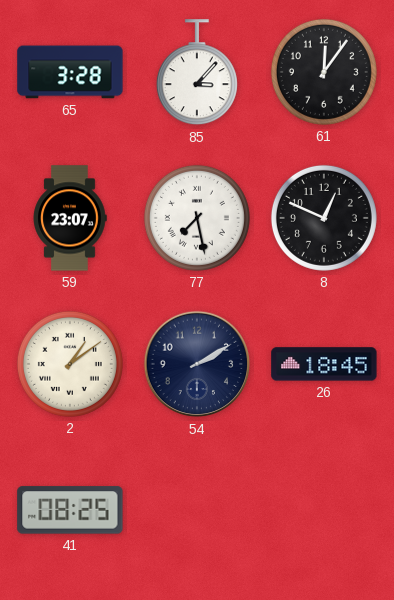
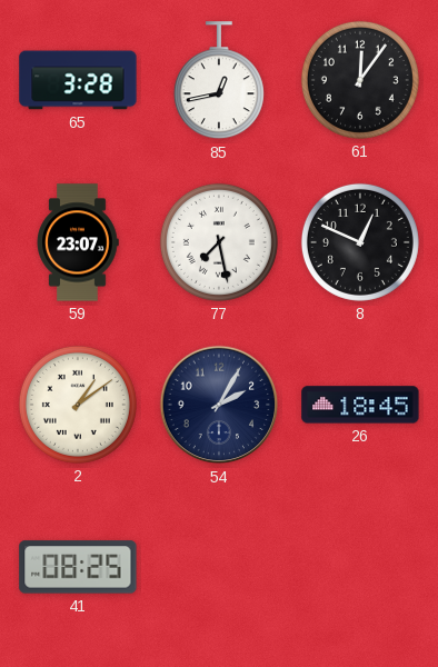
85: 3:07 -> 12:43
54: 2:10 -> 2:05
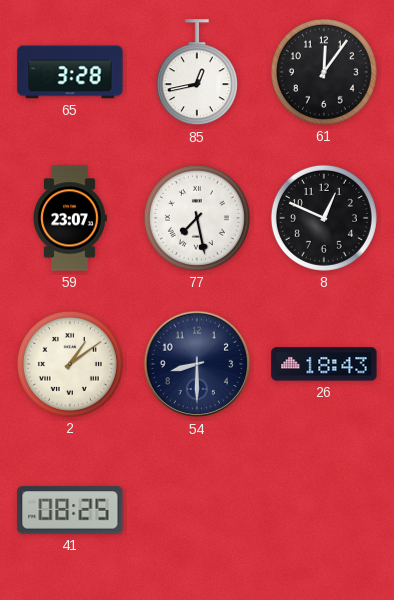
54: 2:05 -> 8:30
26: 18:45 -> 18:43
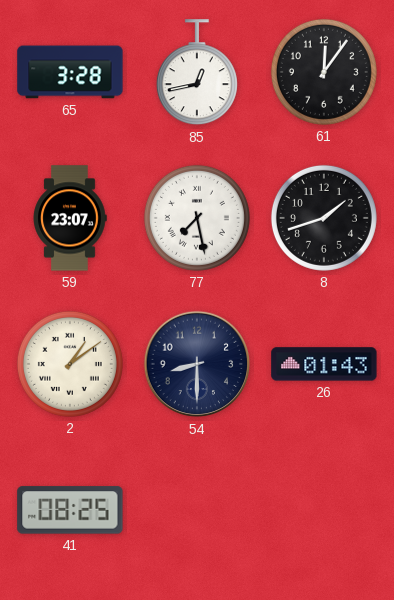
8: 12:49 -> 1:42
26: 18:43 -> 01:43
